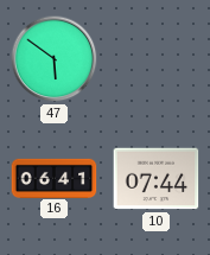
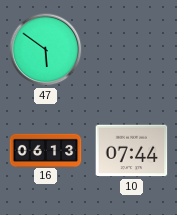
16: 06:41 -> 06:13
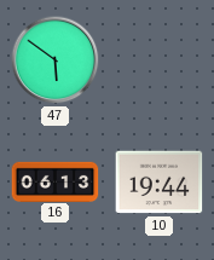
10: 07:44 -> 19:44
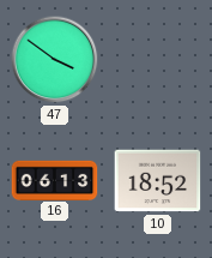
47: 5:51 -> 3:51
10: 19:44 -> 18:52
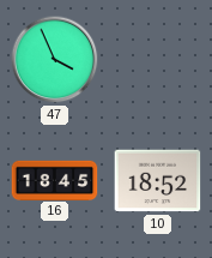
47: 3:51 -> 3:56
16: 06:13 -> 18:45
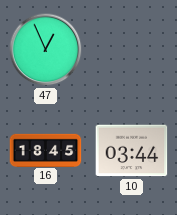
47: 3:56 -> 12:56
10: 18:52 -> 03:44
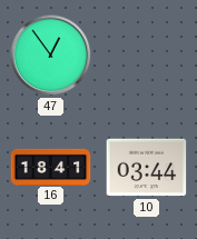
47: 12:56 -> 12:54
16: 18:45 -> 18:41
